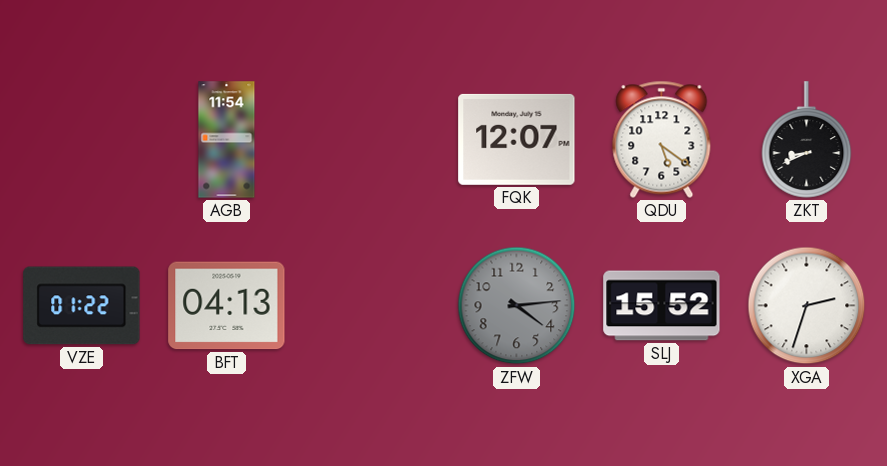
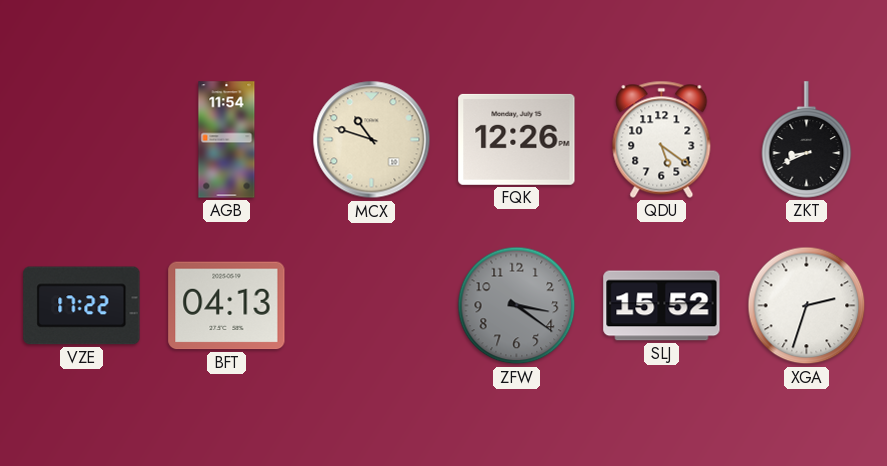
MCX: none -> 10:48
FQK: 12:07 -> 12:26
VZE: 01:22 -> 17:22
ZFW: 4:14 -> 3:21
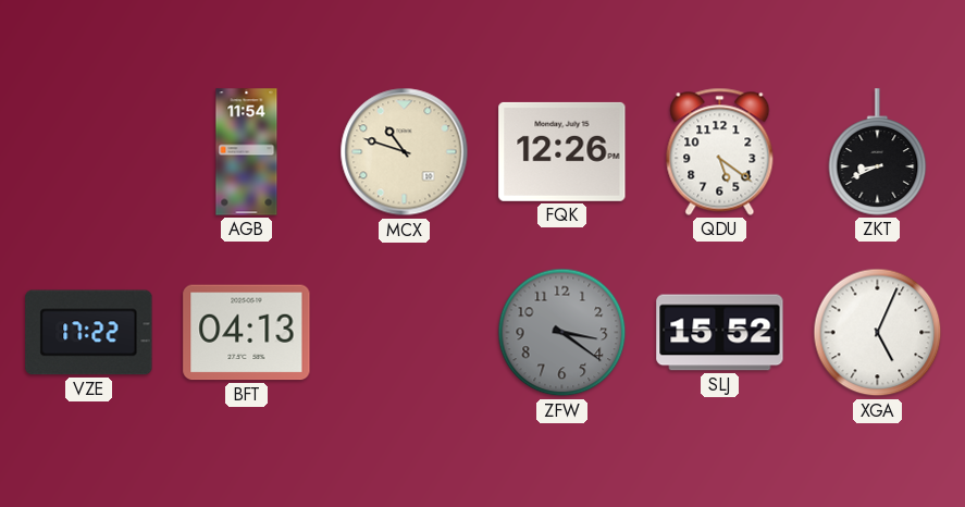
XGA: 2:33 -> 5:04
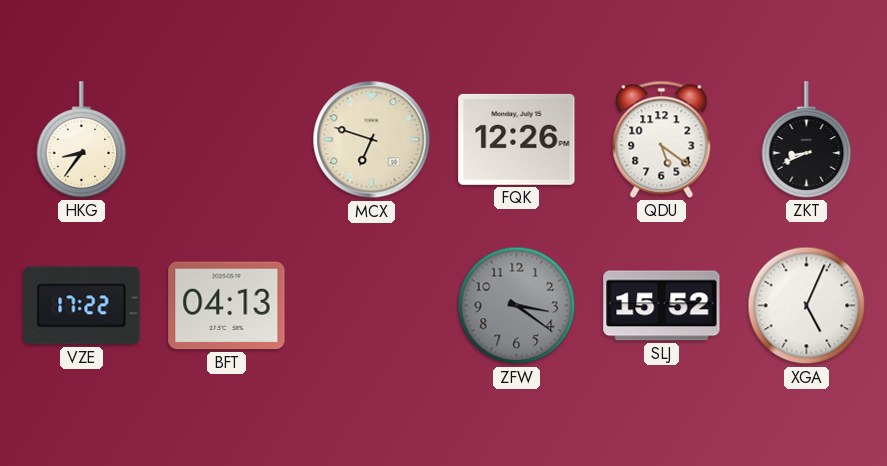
HKG: none -> 8:36
AGB: 11:54 -> none
MCX: 10:48 -> 6:48
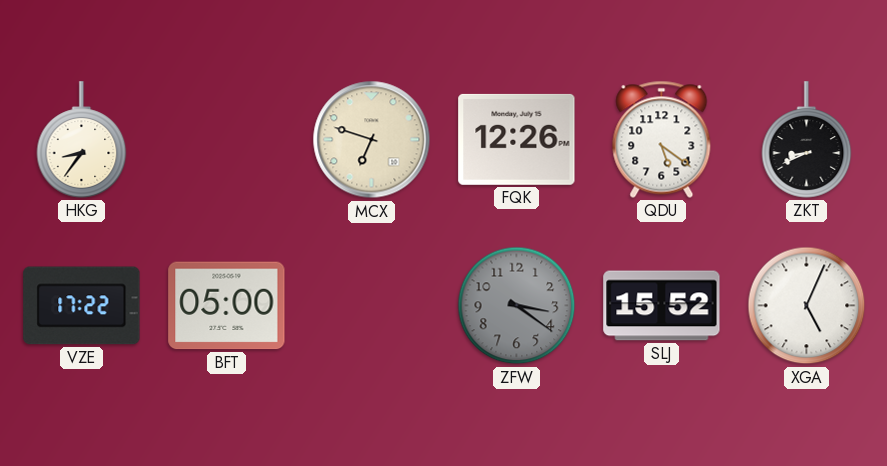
BFT: 04:13 -> 05:00
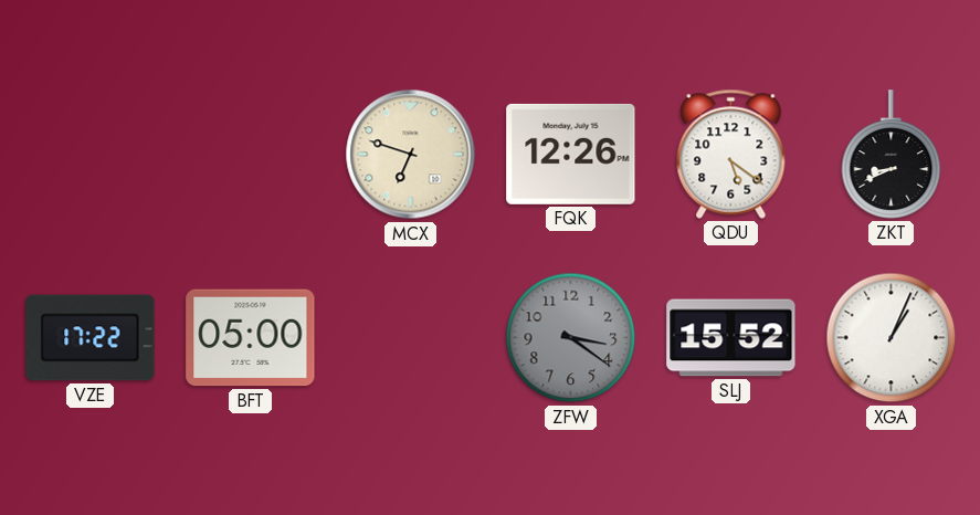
HKG: 8:36 -> none
XGA: 5:04 -> 1:04
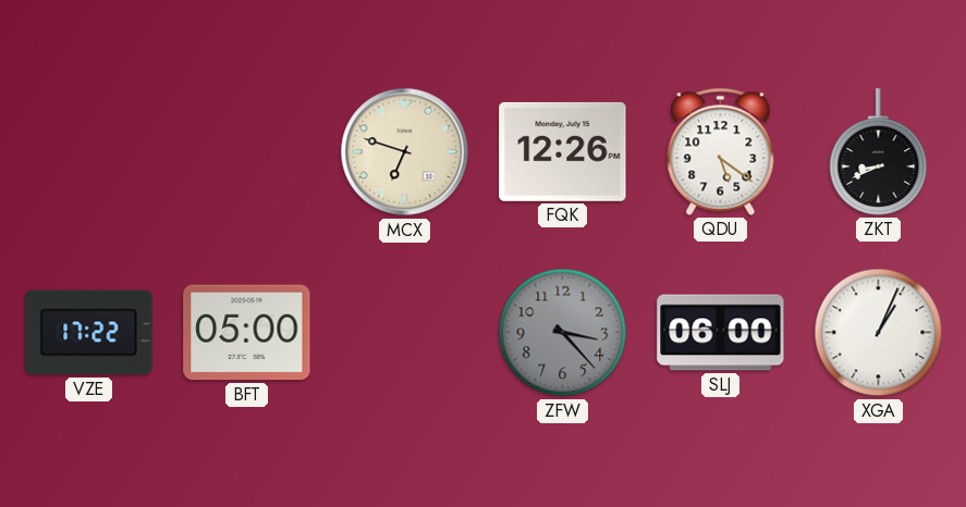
ZFW: 3:21 -> 3:23
SLJ: 15:52 -> 06:00
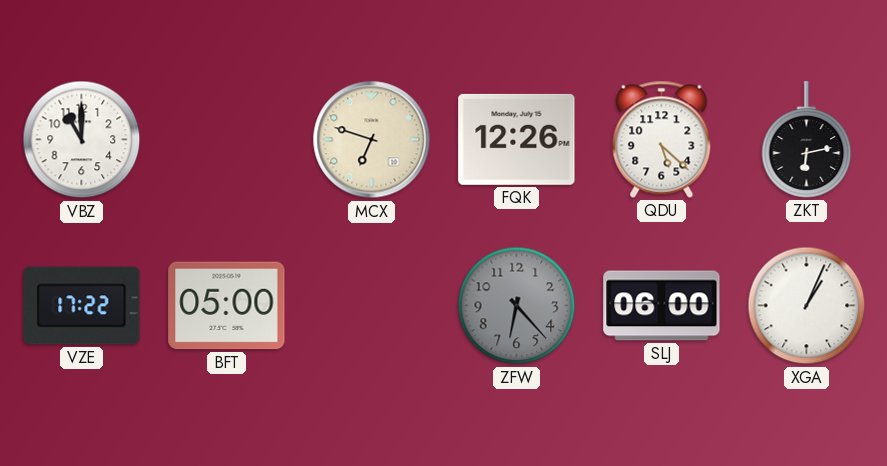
VBZ: none -> 11:00
QDU: 5:21 -> 5:22
ZKT: 8:41 -> 6:13
ZFW: 3:23 -> 6:23
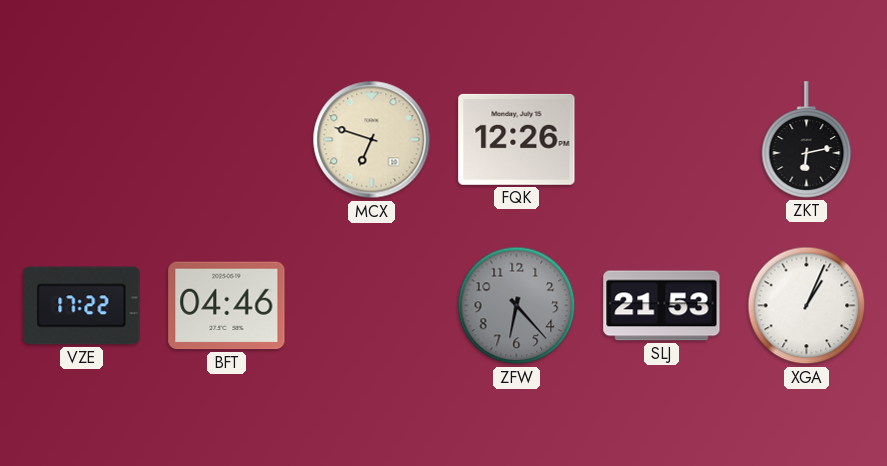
VBZ: 11:00 -> none
QDU: 5:22 -> none
BFT: 05:00 -> 04:46
SLJ: 06:00 -> 21:53
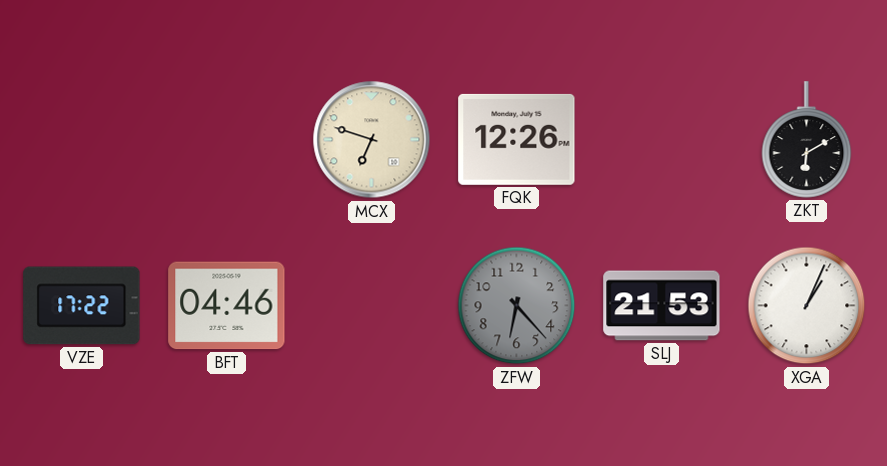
ZKT: 6:13 -> 6:10
